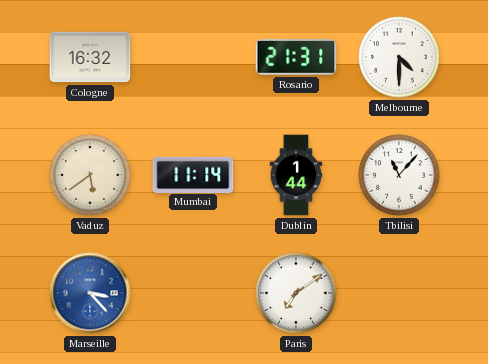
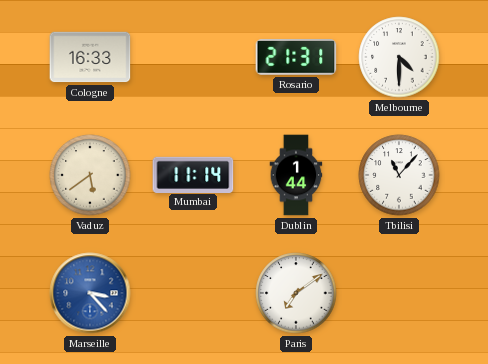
Cologne: 16:32 -> 16:33
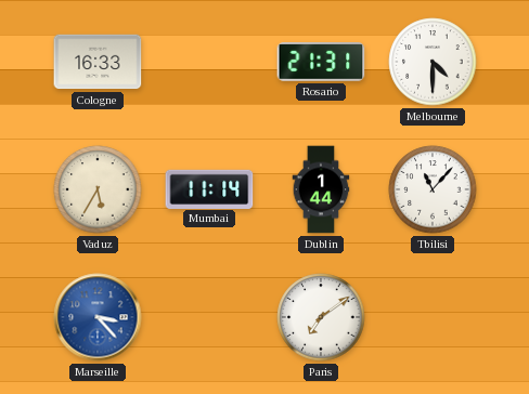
Vaduz: 5:39 -> 5:35
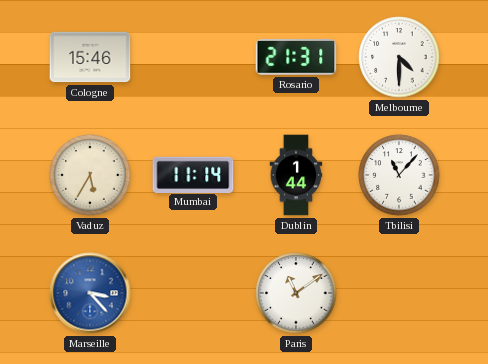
Cologne: 16:33 -> 15:46
Paris: 7:09 -> 11:09
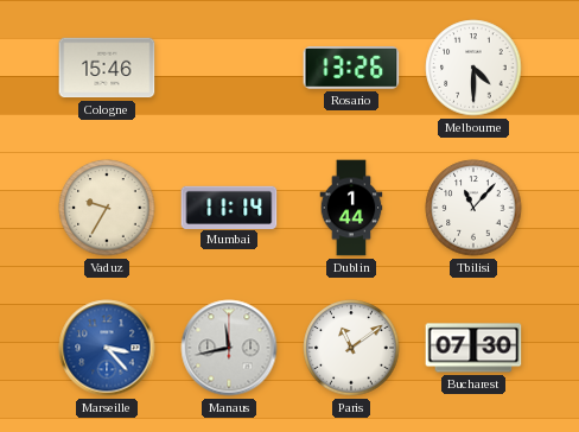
Rosario: 21:31 -> 13:26
Vaduz: 5:35 -> 9:35
Manaus: none -> 11:43
Bucharest: none -> 07:30
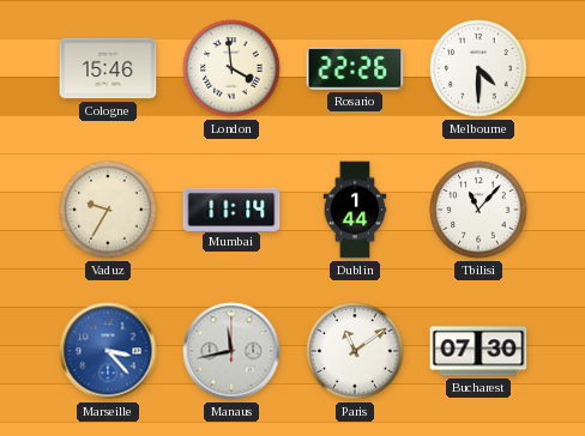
London: none -> 3:59
Rosario: 13:26 -> 22:26
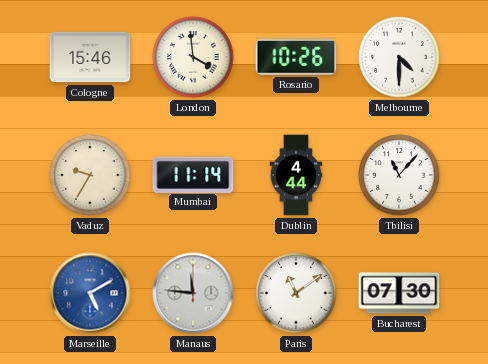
Rosario: 22:26 -> 10:26
Dublin: 1:44 -> 4:44
Marseille: 3:23 -> 5:10
Manaus: 11:43 -> 11:46
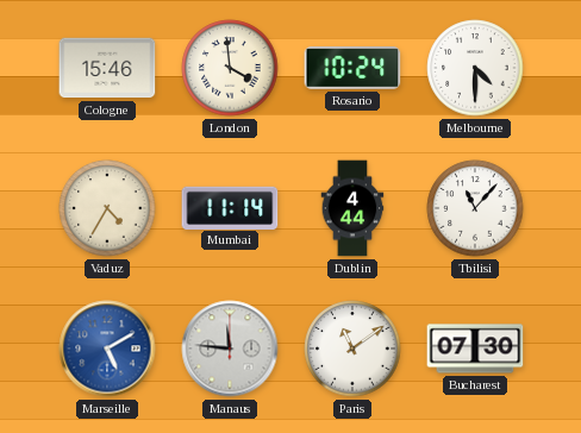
Rosario: 10:26 -> 10:24
Vaduz: 9:35 -> 4:35
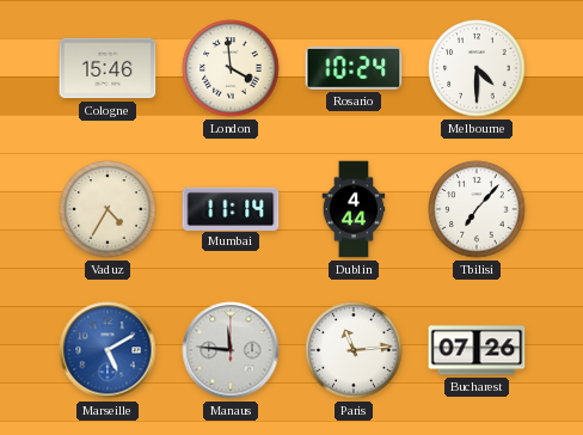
Tbilisi: 11:07 -> 7:07
Paris: 11:09 -> 11:14
Bucharest: 07:30 -> 07:26
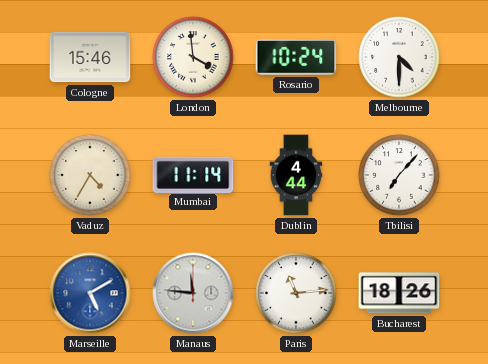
Bucharest: 07:26 -> 18:26
